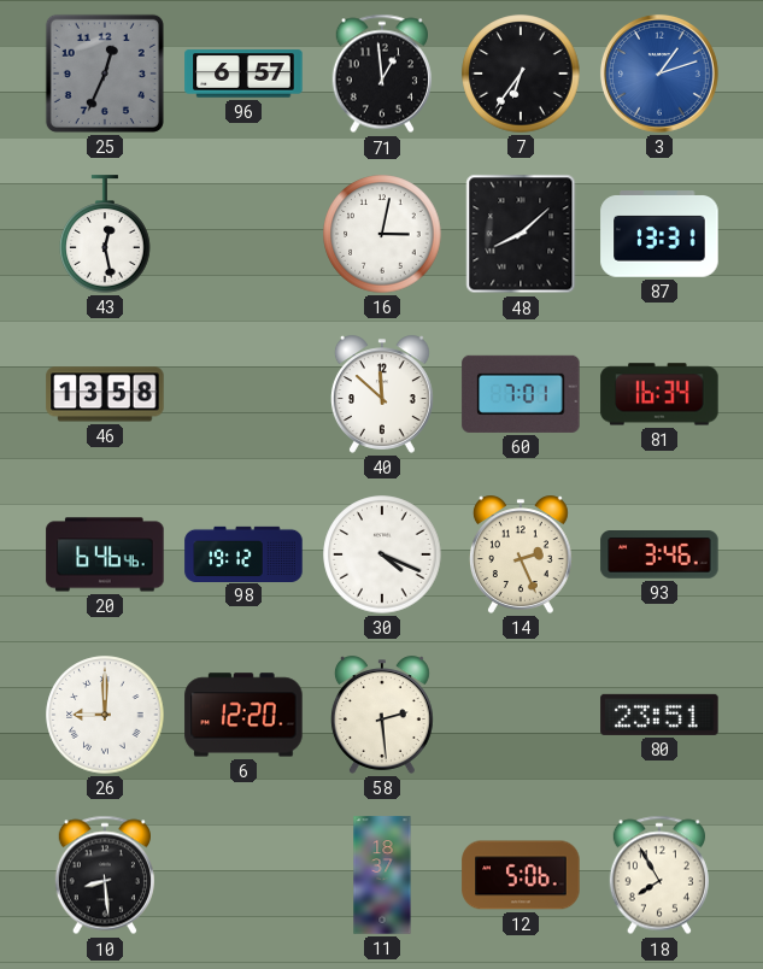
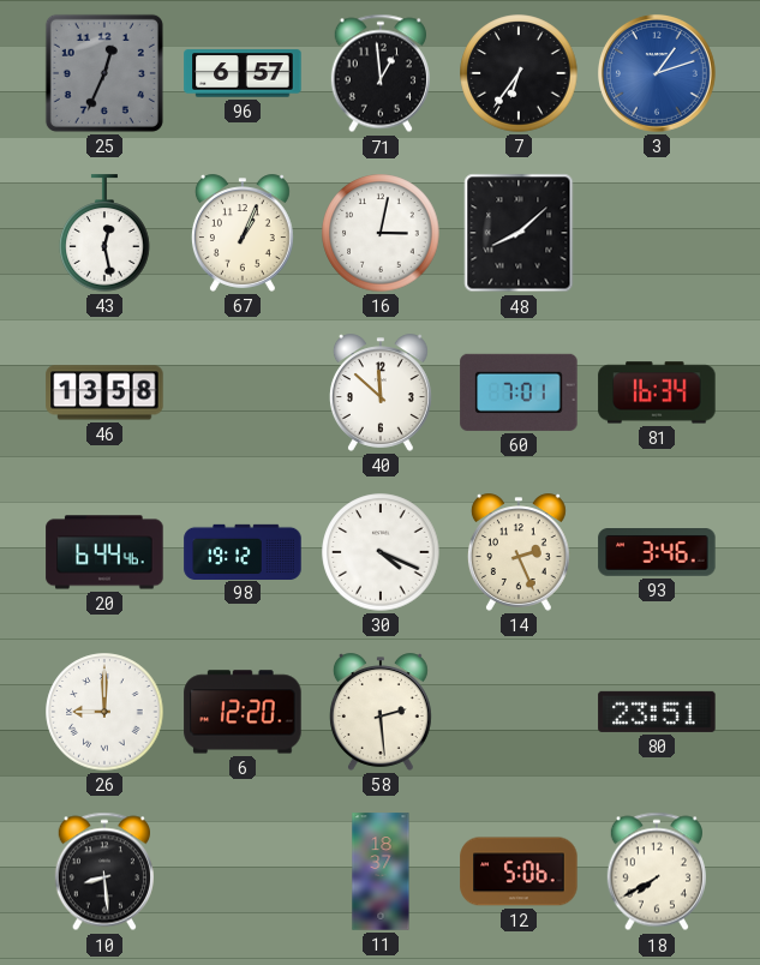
67: none -> 1:04
87: 13:31 -> none
20: 6:46 -> 6:44
18: 7:55 -> 7:40
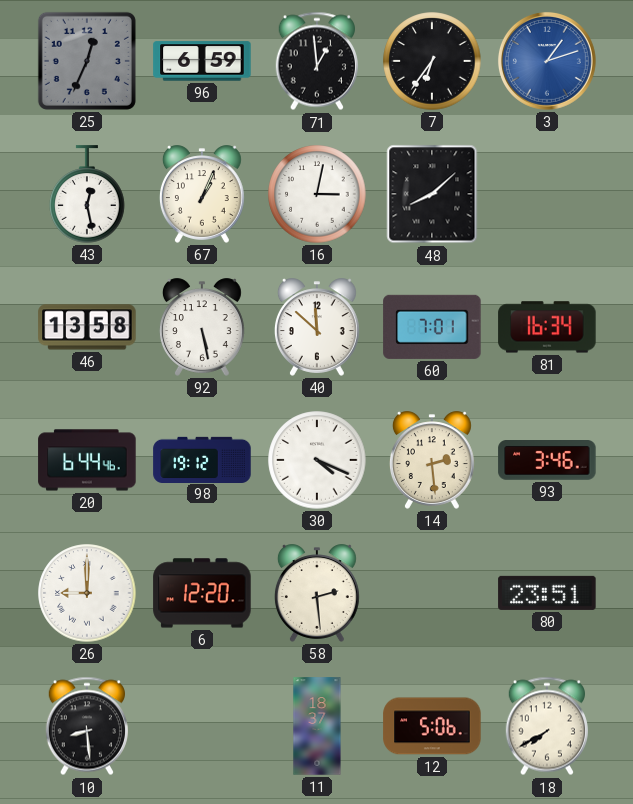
96: 6:57 -> 6:59
92: none -> 5:28
14: 2:26 -> 2:29
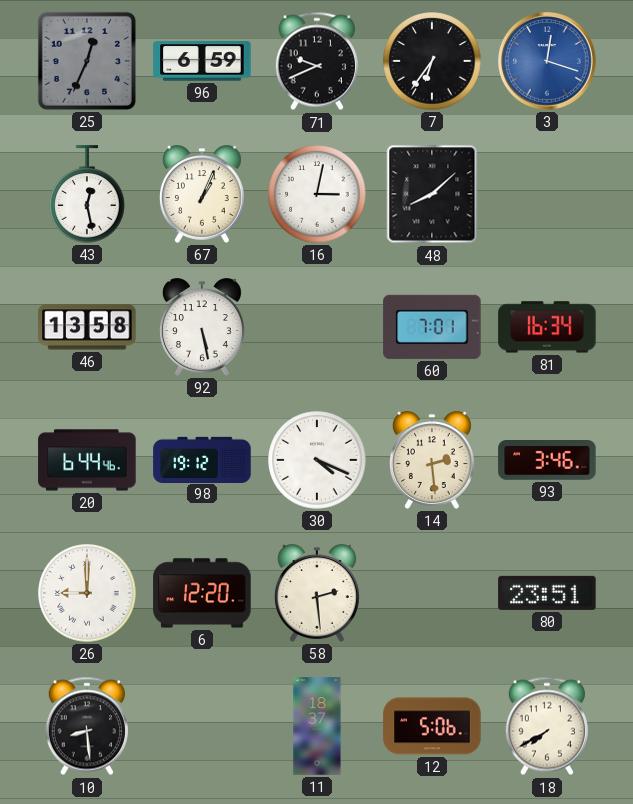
71: 12:59 -> 9:41
3: 1:12 -> 12:18
40: 11:52 -> none
